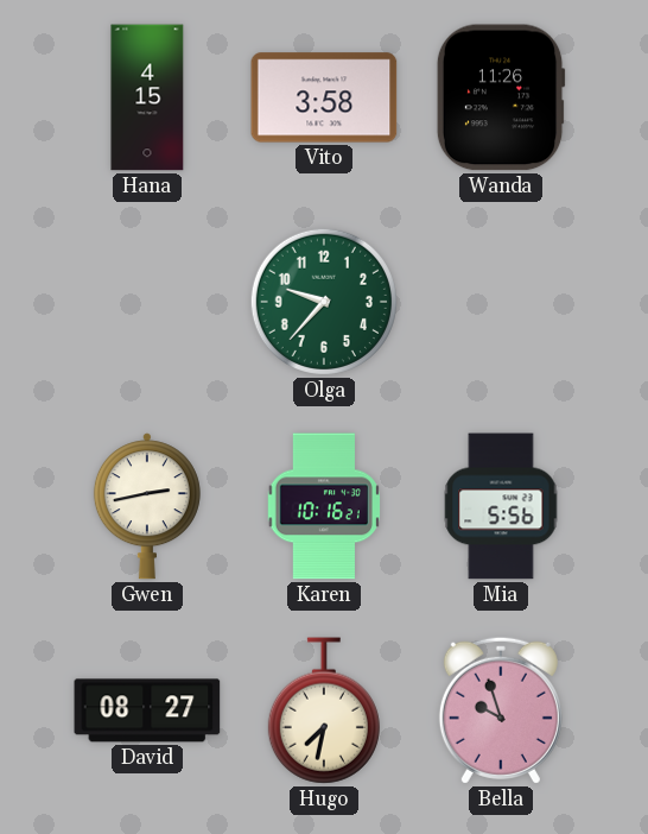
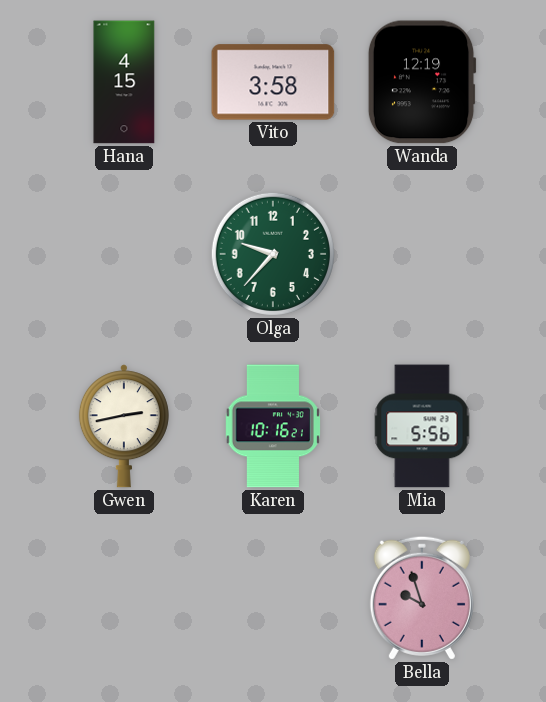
Wanda: 11:26 -> 12:19
David: 08:27 -> none
Hugo: 7:32 -> none
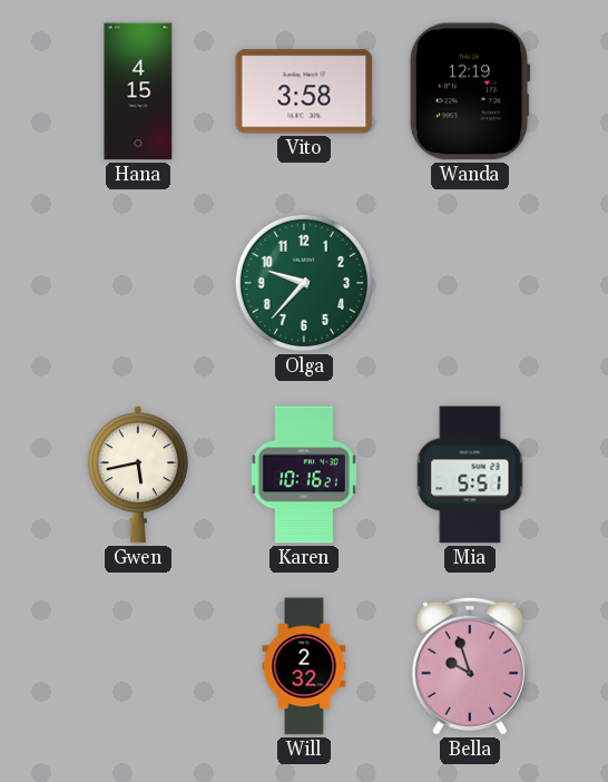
Gwen: 2:43 -> 5:43
Mia: 5:56 -> 5:51
Will: none -> 2:32
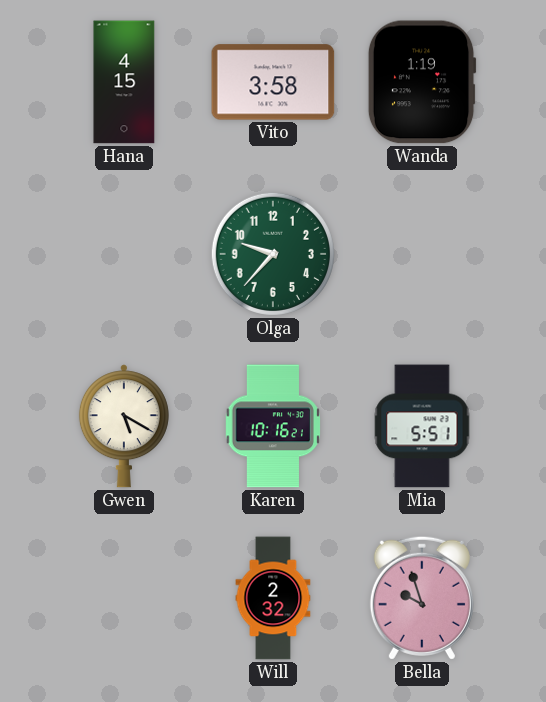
Wanda: 12:19 -> 1:19
Gwen: 5:43 -> 5:20
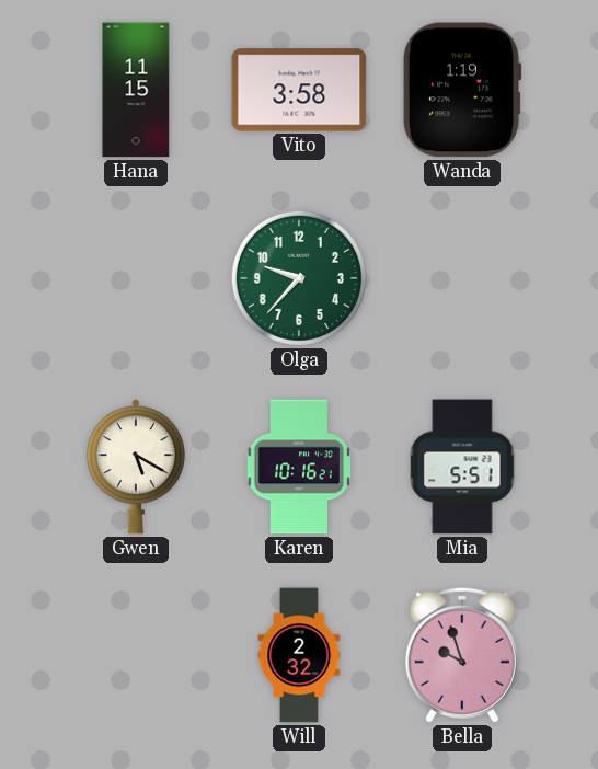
Hana: 4:15 -> 11:15
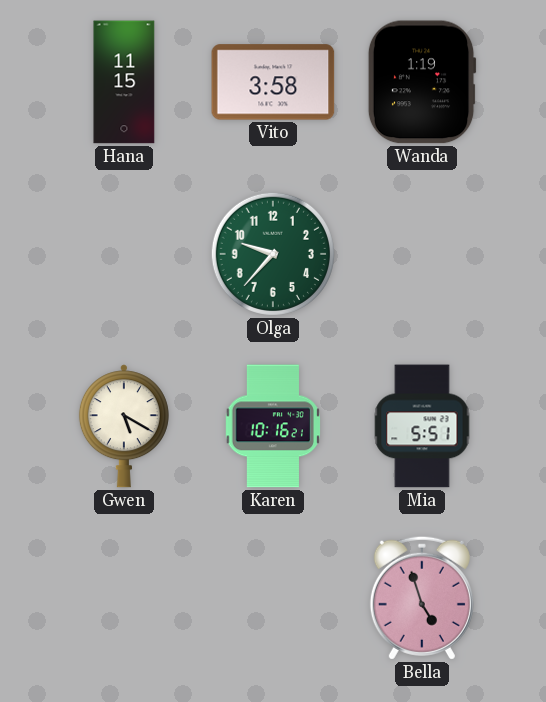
Will: 2:32 -> none
Bella: 9:57 -> 4:57
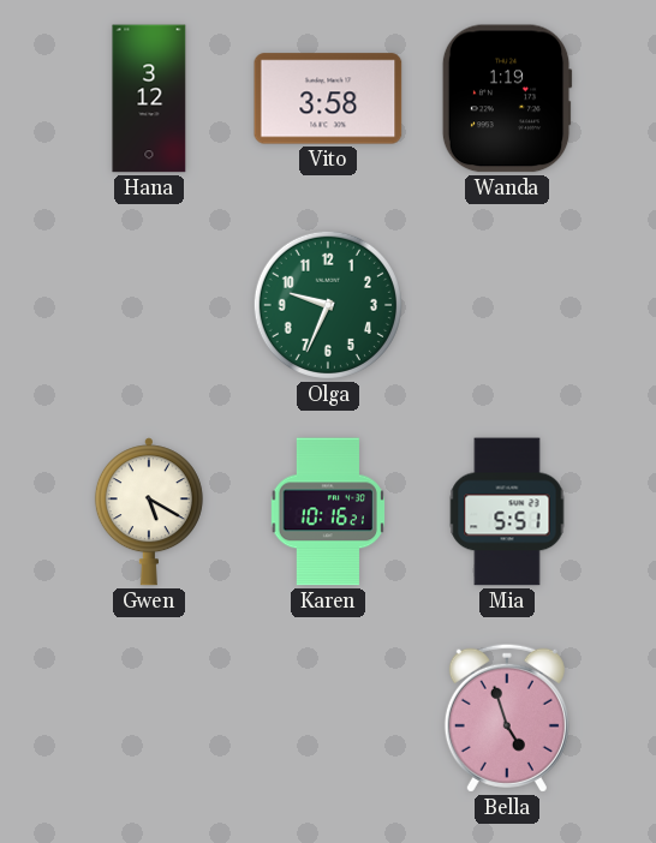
Hana: 11:15 -> 3:12
Olga: 9:37 -> 9:34
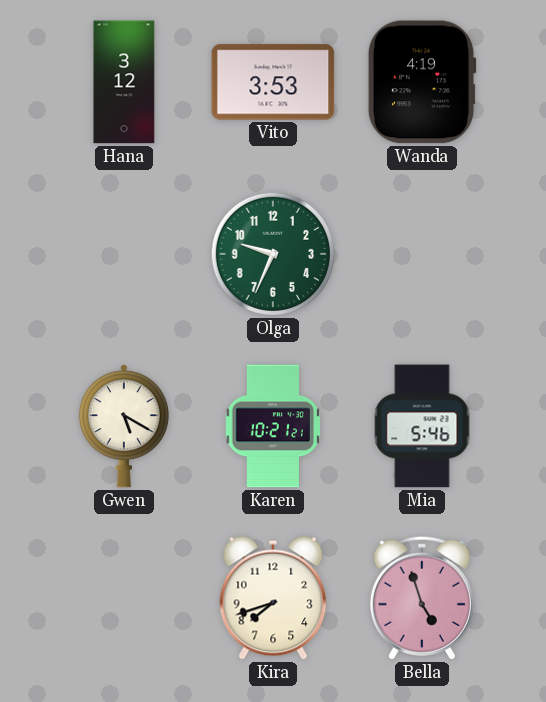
Vito: 3:58 -> 3:53
Wanda: 1:19 -> 4:19
Karen: 10:16 -> 10:21
Mia: 5:51 -> 5:46
Kira: none -> 7:42
